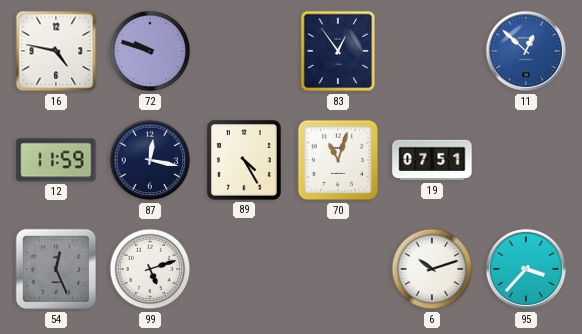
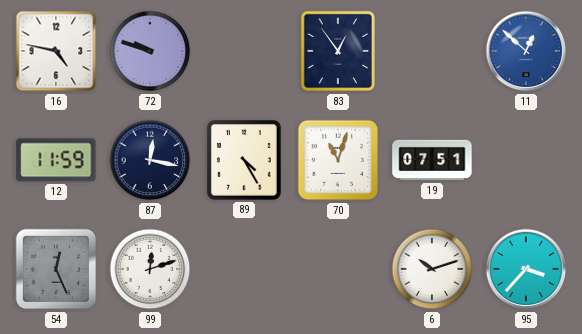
99: 5:12 -> 12:12
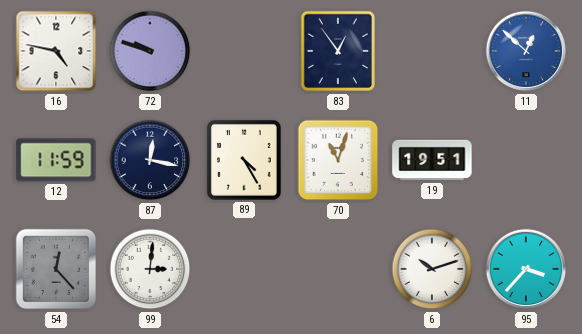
19: 07:51 -> 19:51
54: 12:26 -> 12:23
99: 12:12 -> 3:01
